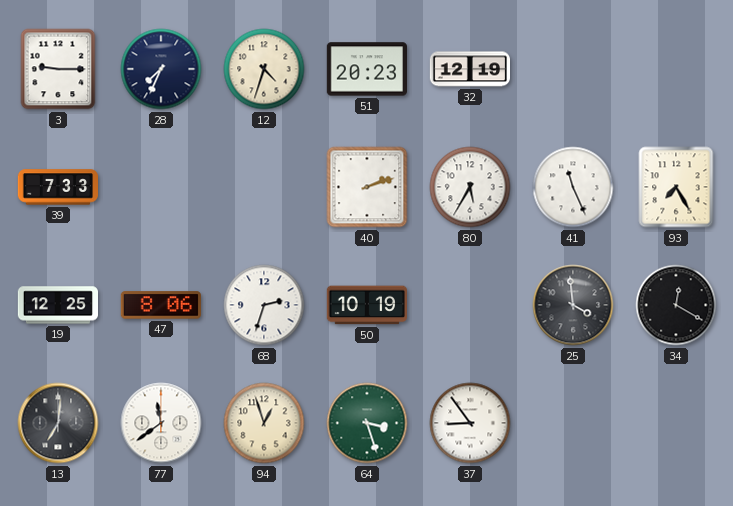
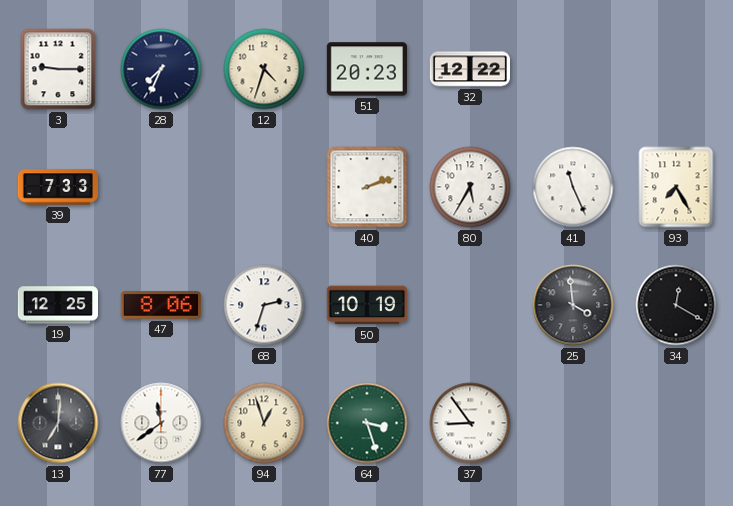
32: 12:19 -> 12:22
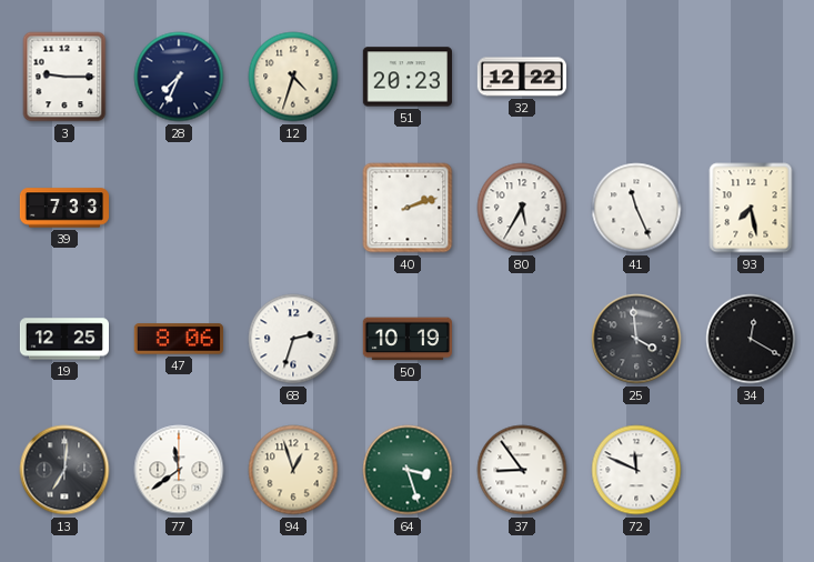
93: 7:25 -> 7:28
72: none -> 11:49
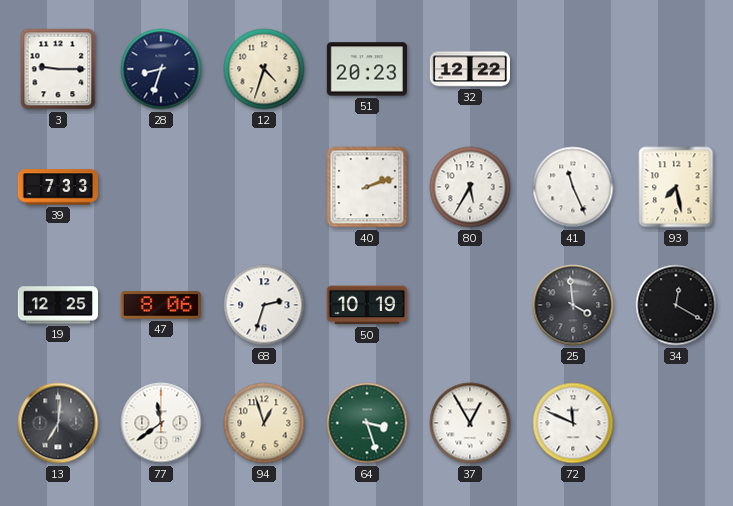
28: 7:34 -> 8:33
37: 8:54 -> 12:55
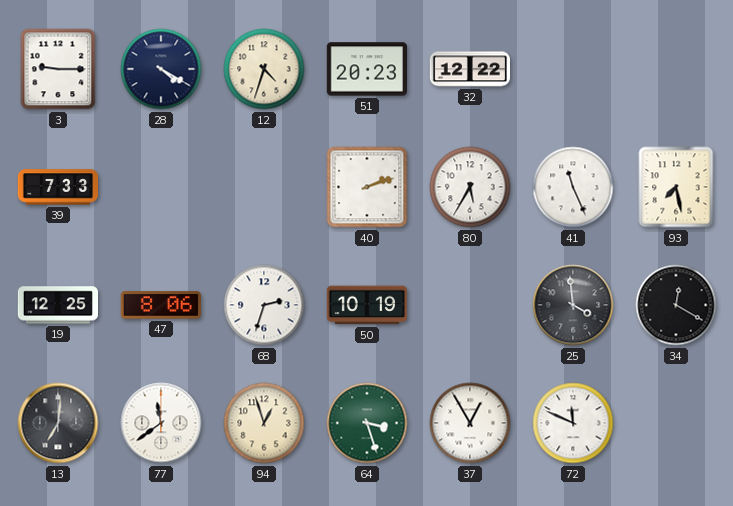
28: 8:33 -> 4:20
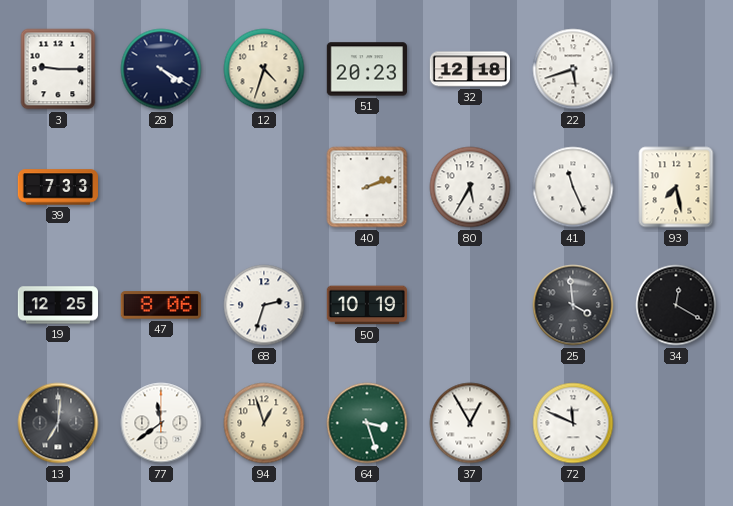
32: 12:22 -> 12:18
22: none -> 5:42
